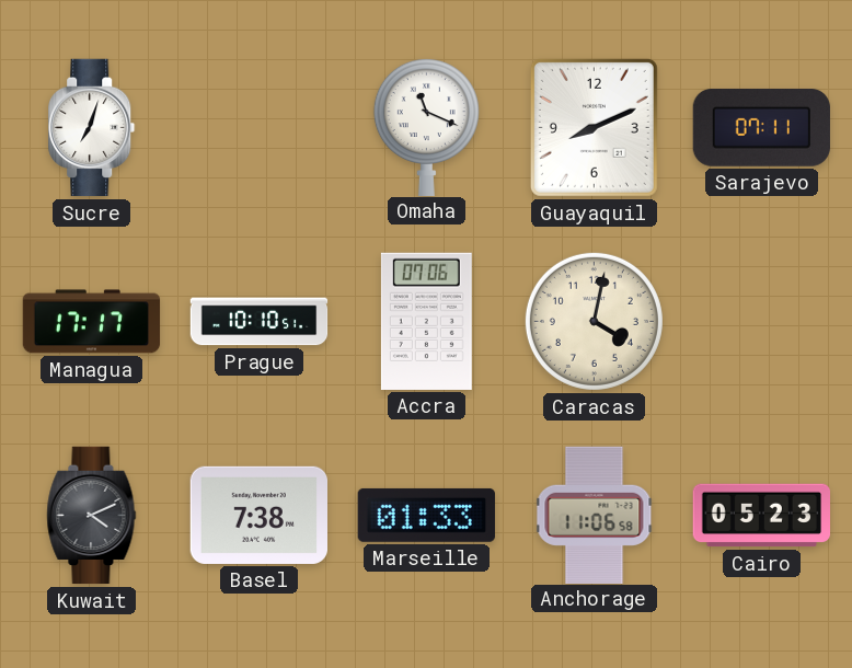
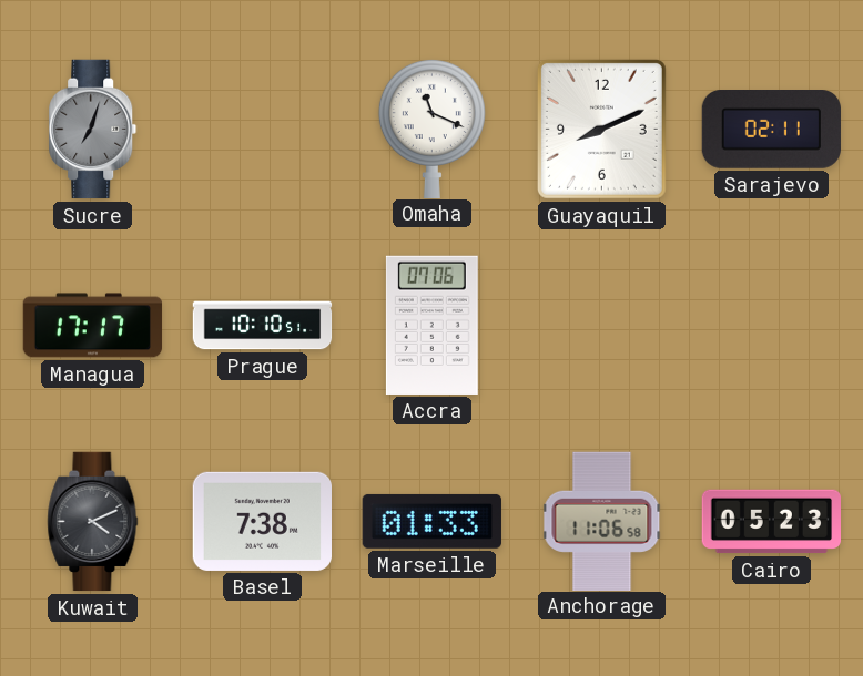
Sucre dial: white -> grey
Sarajevo: 07:11 -> 02:11
Caracas: 4:02 -> none
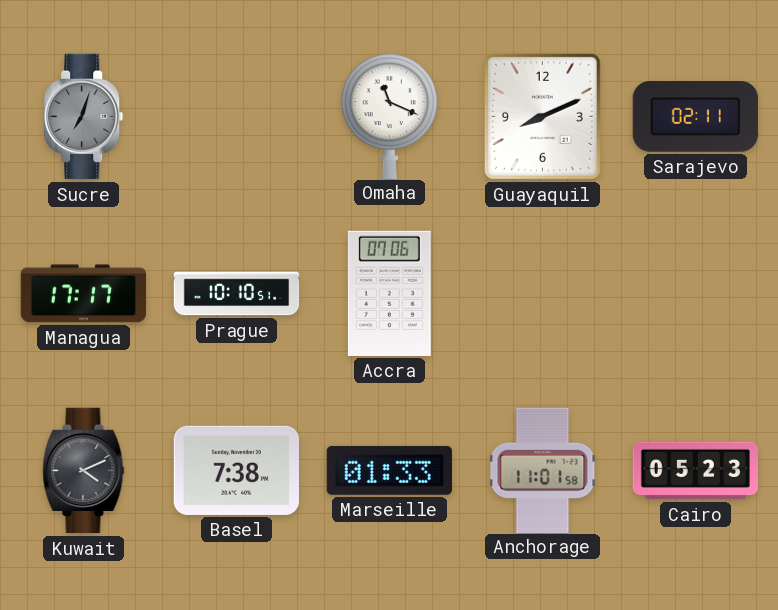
Anchorage: 11:06 -> 11:01
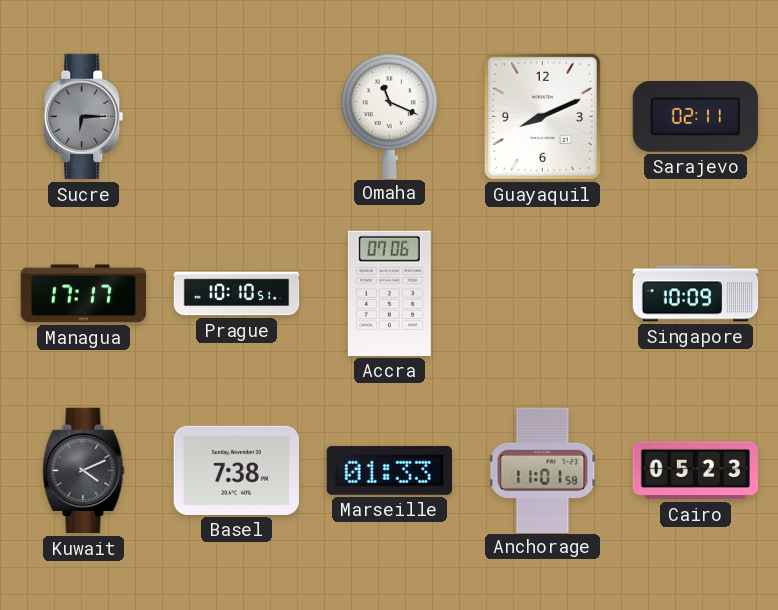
Sucre: 7:03 -> 6:15
Singapore: none -> 10:09
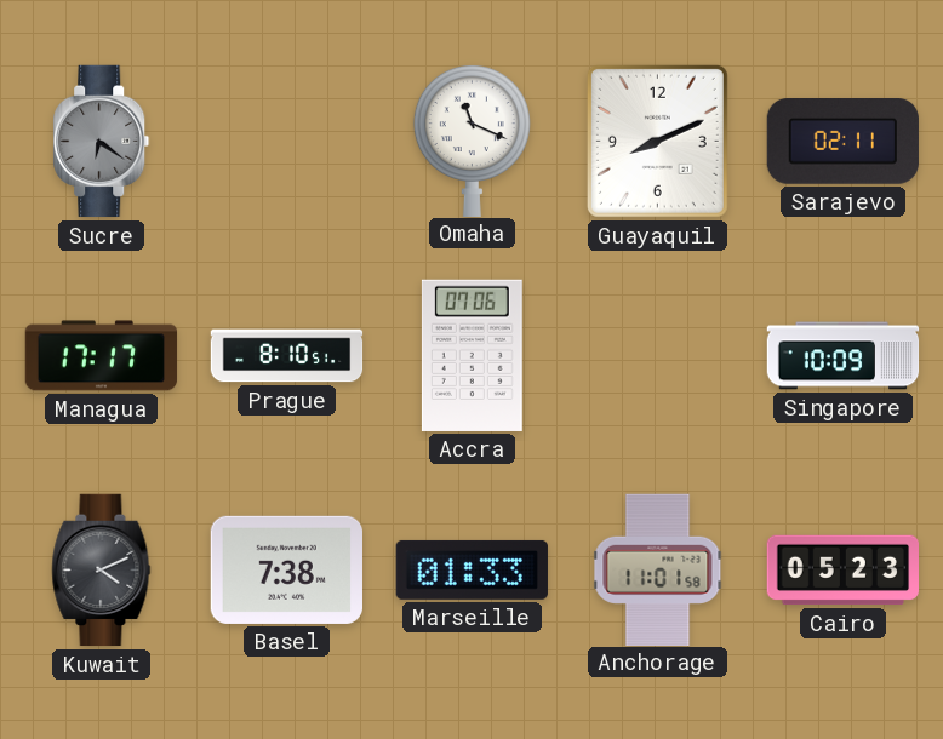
Sucre: 6:15 -> 6:21
Prague: 10:10 -> 8:10
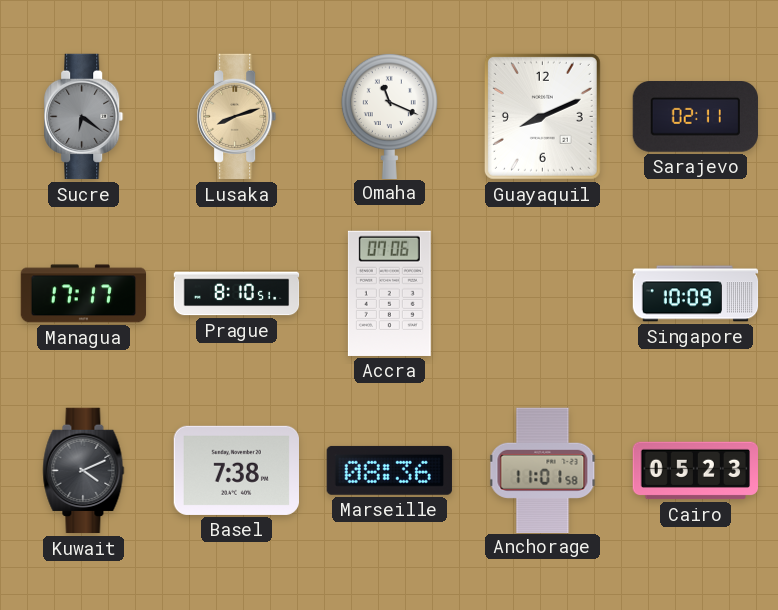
Lusaka: none -> 8:12
Marseille: 01:33 -> 08:36
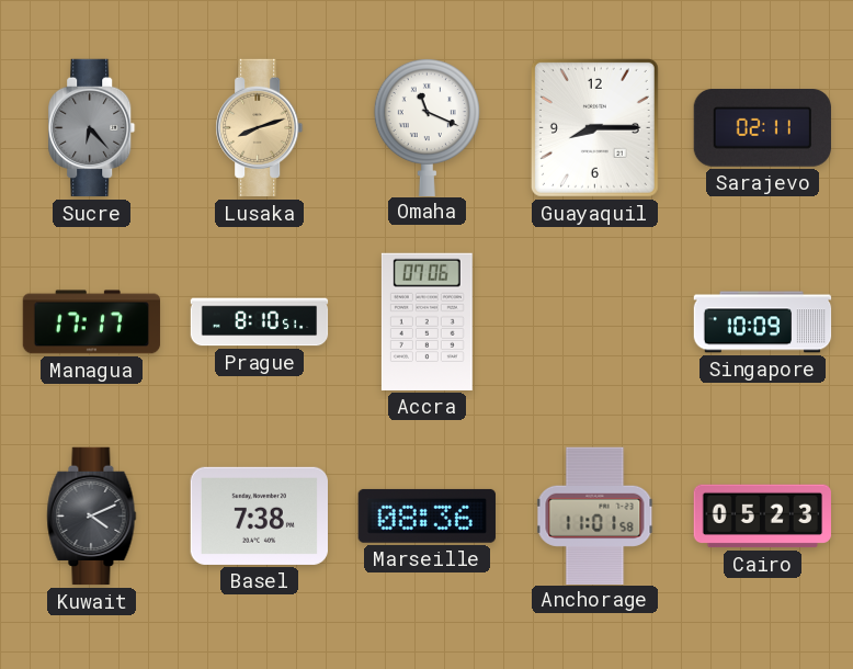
Sucre: 6:21 -> 6:23
Guayaquil: 8:11 -> 8:15
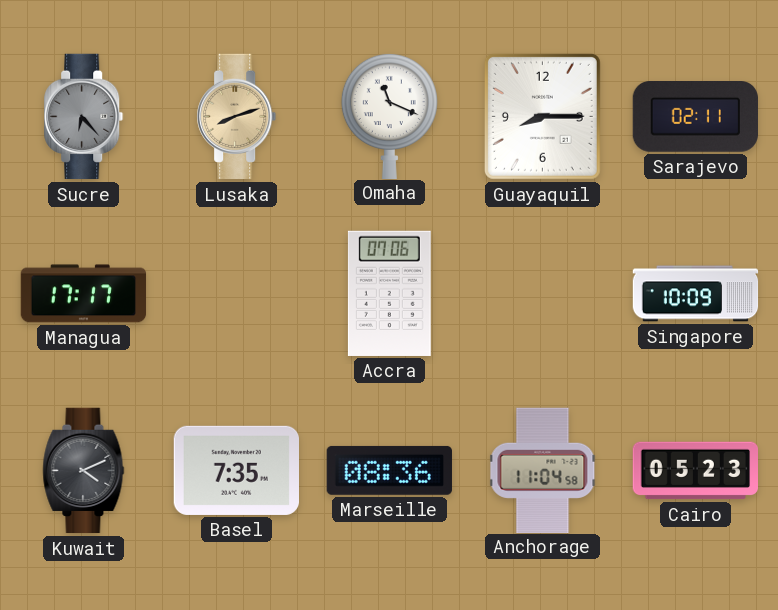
Prague: 8:10 -> none
Basel: 7:38 -> 7:35
Anchorage: 11:01 -> 11:04
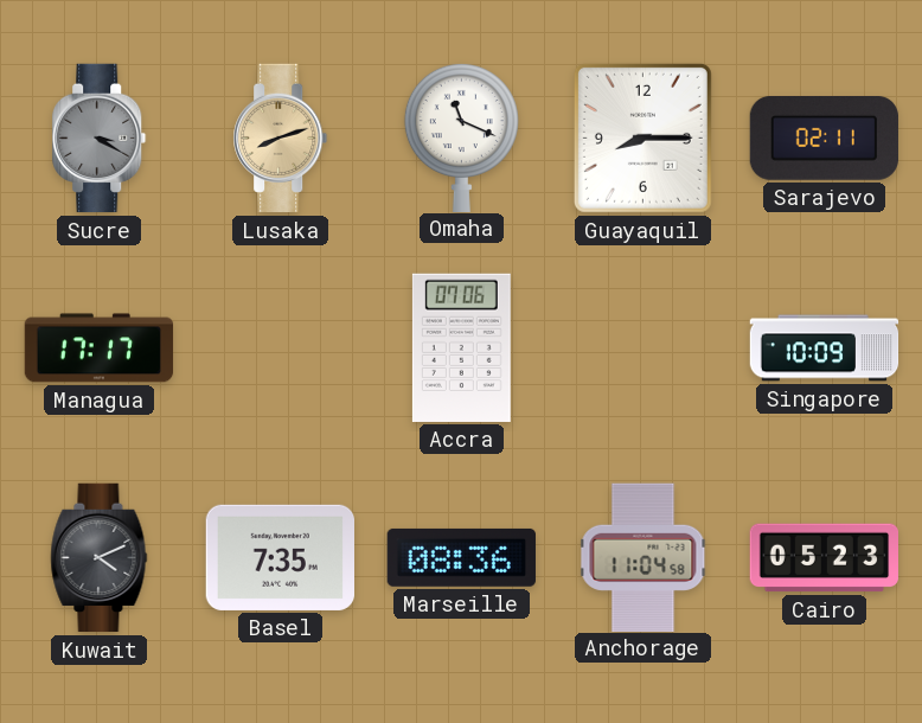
Sucre: 6:23 -> 3:20
